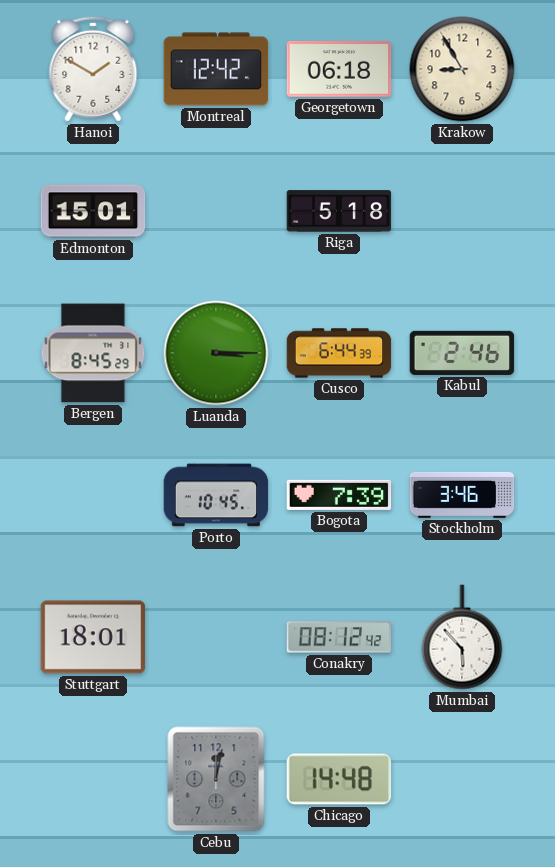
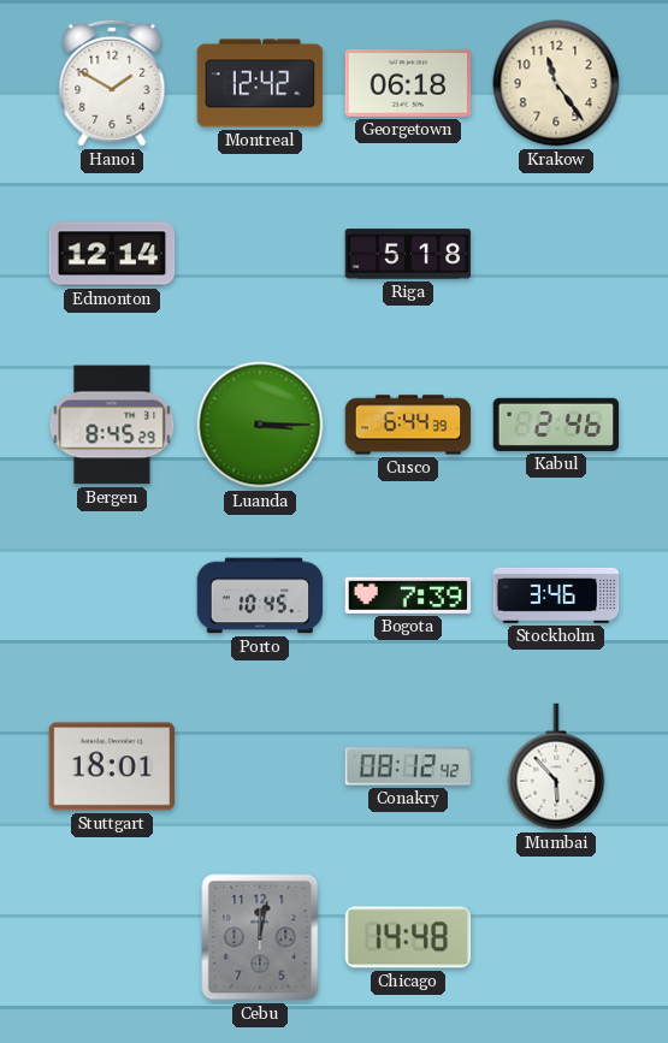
Krakow: 8:55 -> 11:24
Edmonton: 15:01 -> 12:14
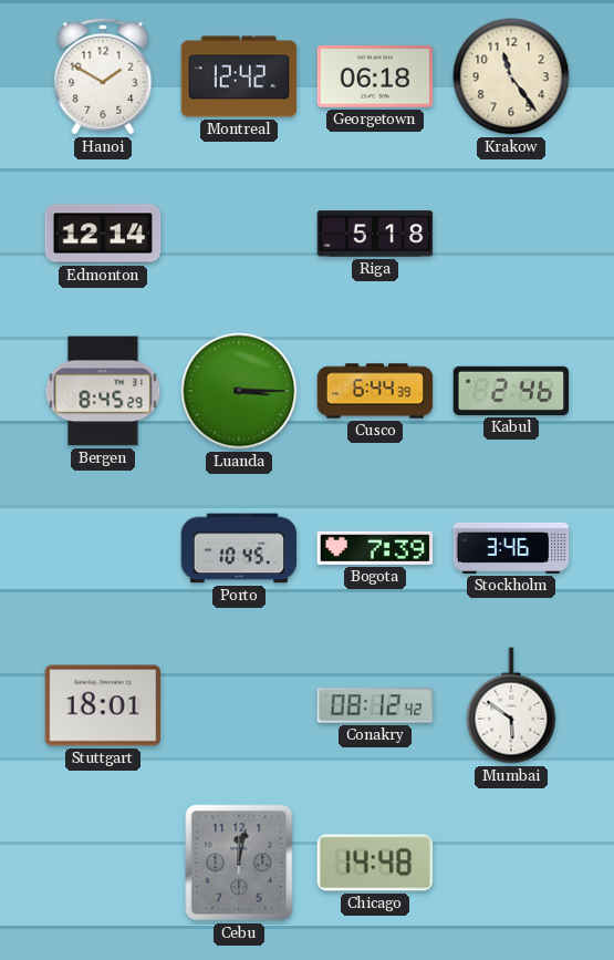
Mumbai: 5:53 -> 5:51
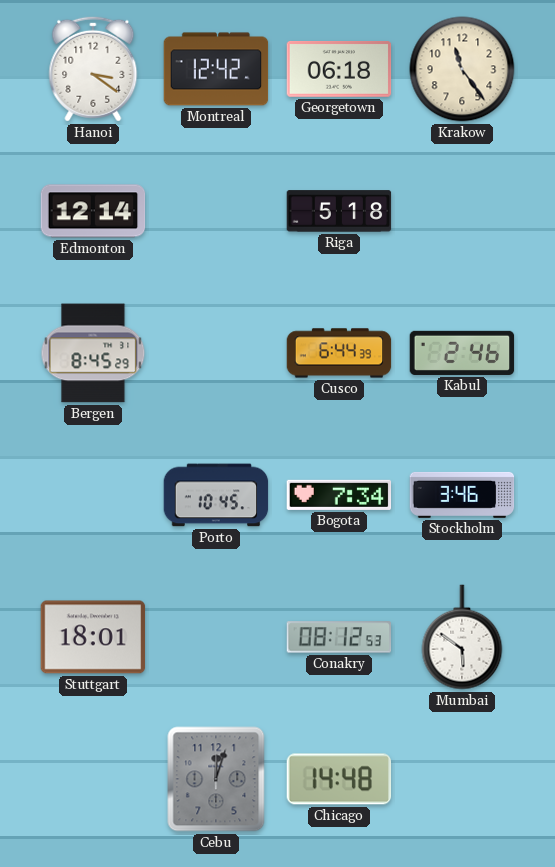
Hanoi: 1:50 -> 3:21
Luanda: 3:15 -> none
Bogota: 7:39 -> 7:34
Conakry: 08:12:42 -> 08:12:53
Cebu: 12:02 -> 12:03
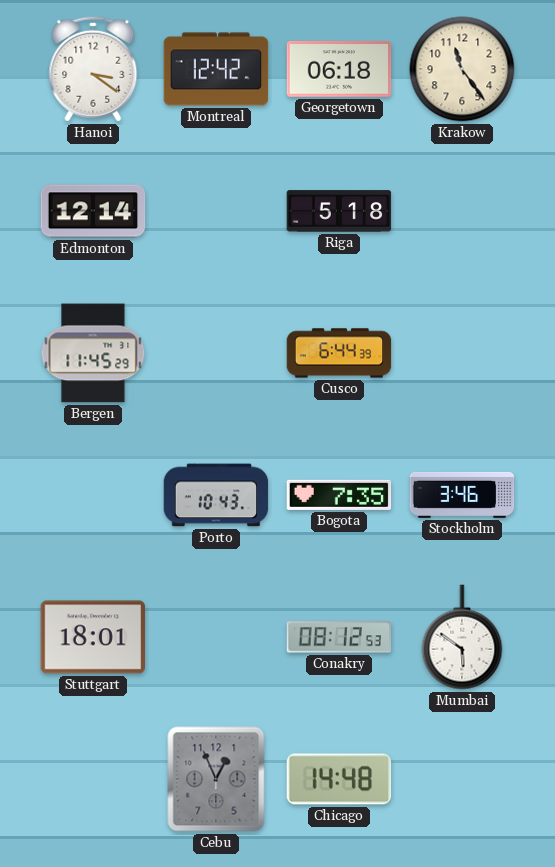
Bergen: 8:45 -> 11:45
Kabul: 2:46 -> none
Porto: 10:45 -> 10:43
Bogota: 7:34 -> 7:35
Cebu: 12:03 -> 12:56
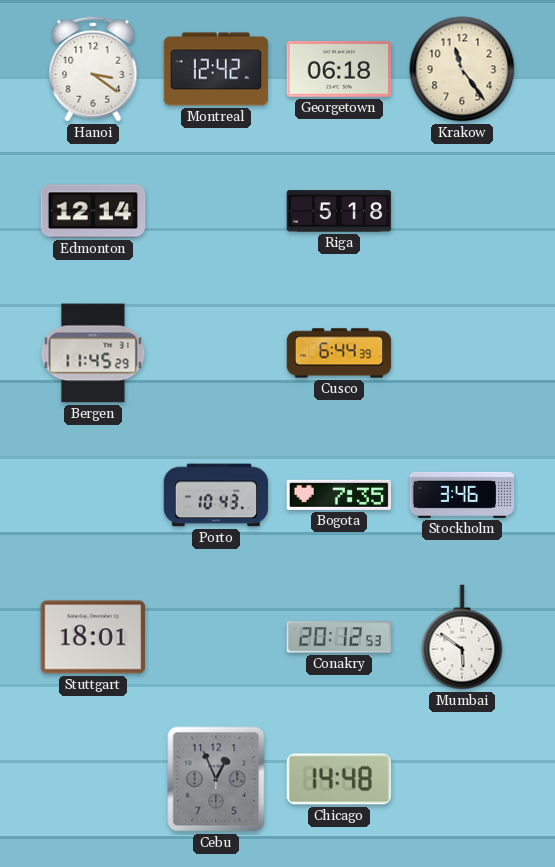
Conakry: 08:12 -> 20:12
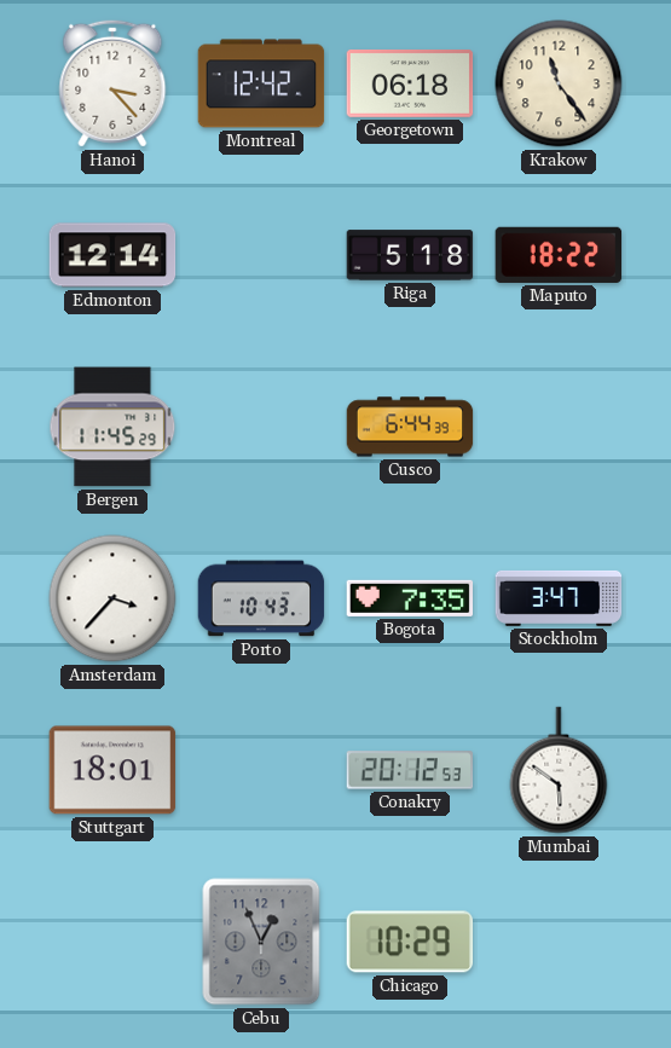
Hanoi: 3:21 -> 3:23
Maputo: none -> 18:22
Amsterdam: none -> 3:37
Stockholm: 3:46 -> 3:47
Chicago: 14:48 -> 10:29
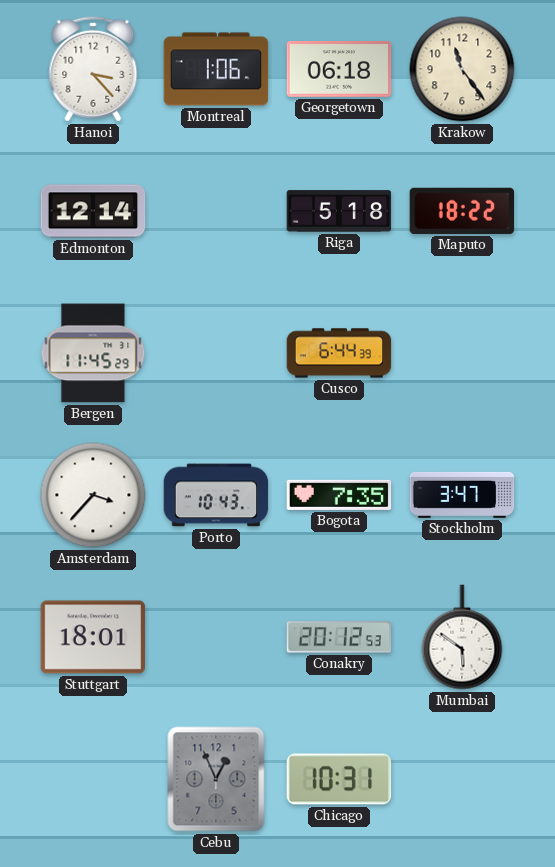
Montreal: 12:42 -> 1:06
Chicago: 10:29 -> 10:31
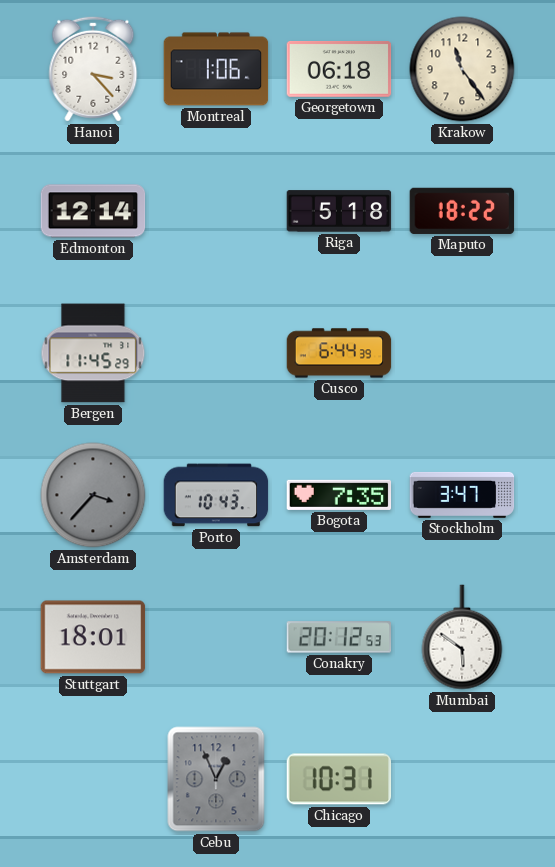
Amsterdam dial: white -> grey
